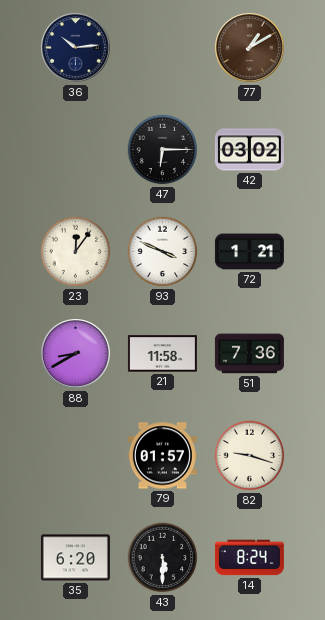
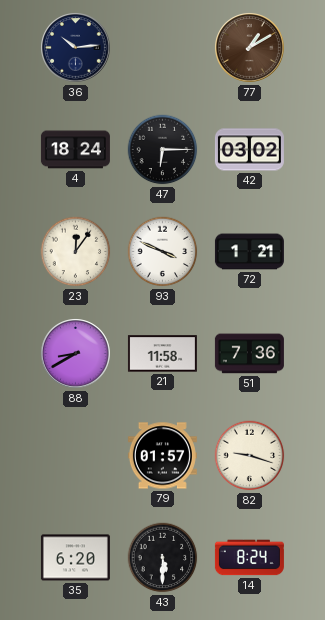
4: none -> 18:24
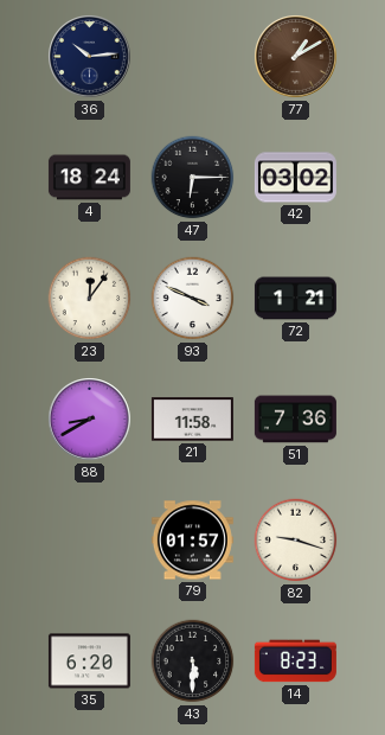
14: 8:24 -> 8:23
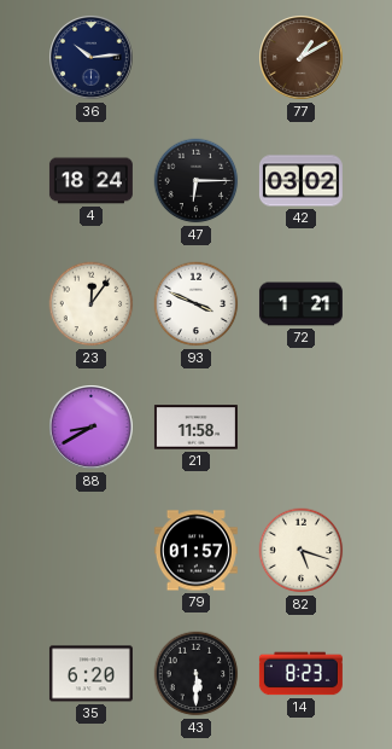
51: 7:36 -> none
82: 9:18 -> 5:18
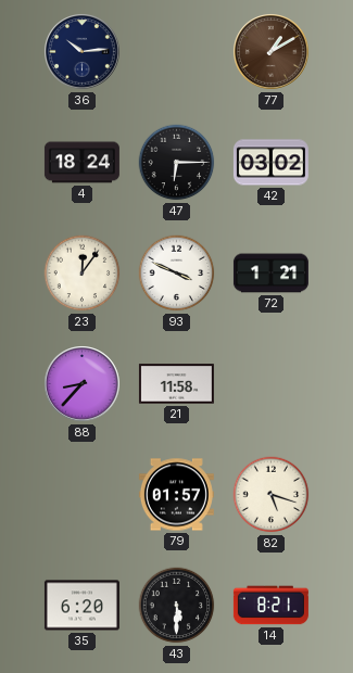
88: 8:40 -> 8:37
14: 8:23 -> 8:21
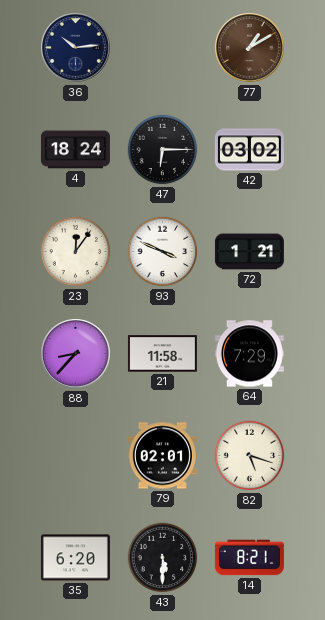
64: none -> 7:29
79: 01:57 -> 02:01
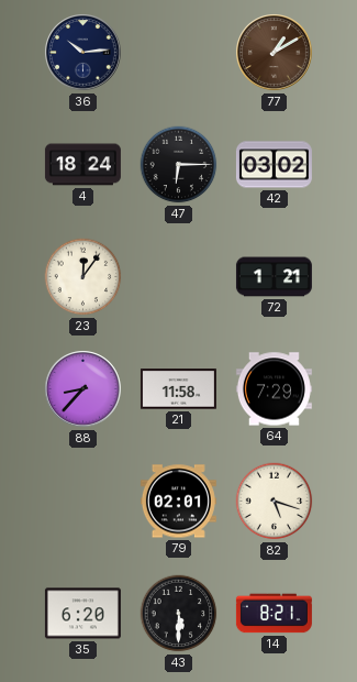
93: 3:49 -> none
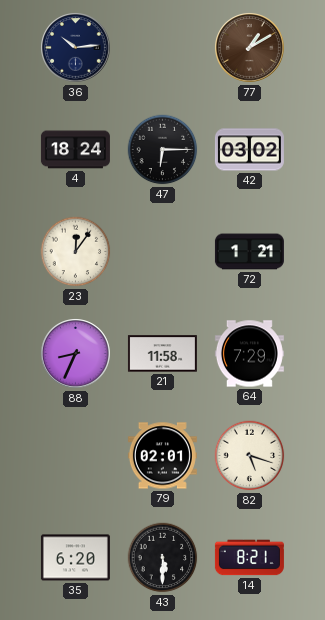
88: 8:37 -> 8:34
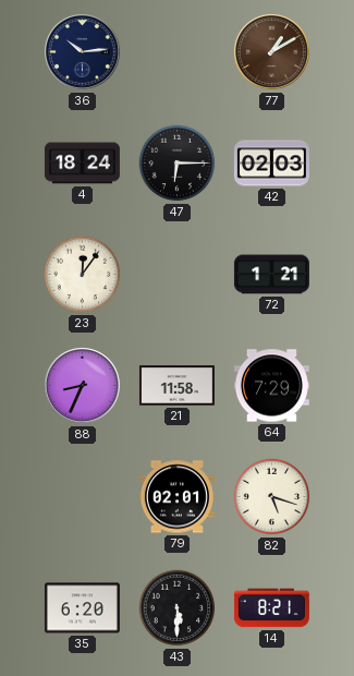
42: 03:02 -> 02:03
